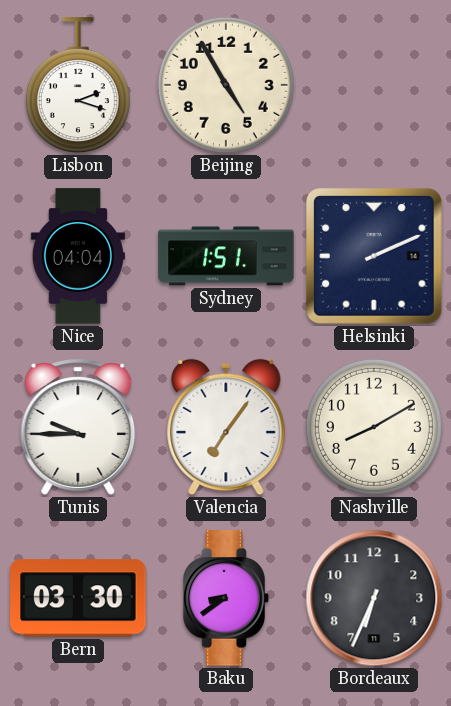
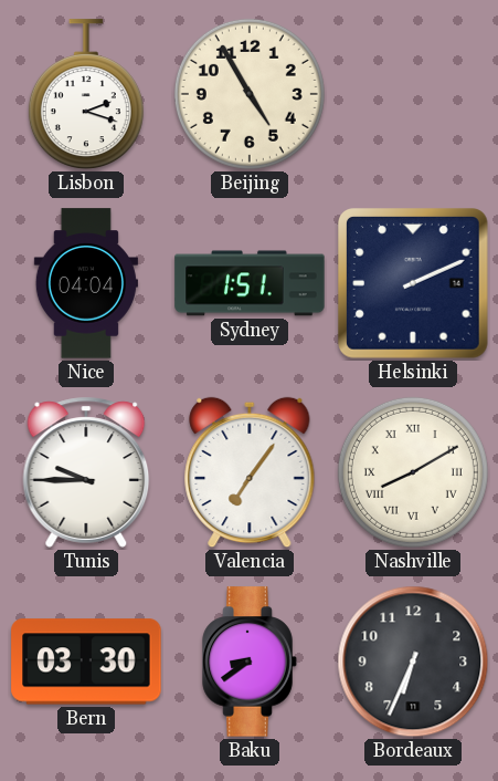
Nashville numerals: Arabic -> Roman
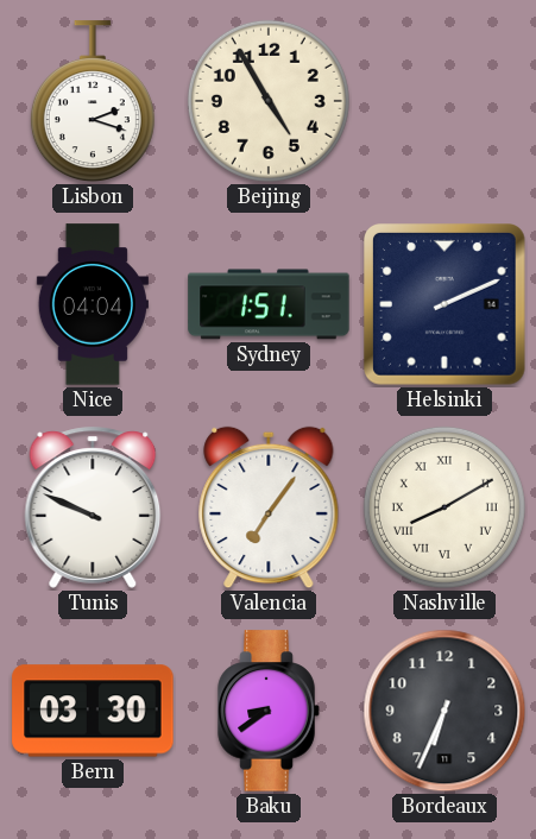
Tunis: 9:45 -> 9:49
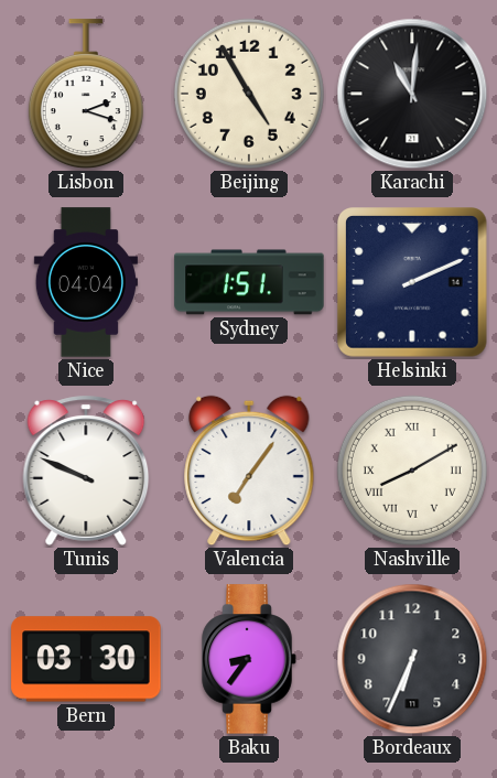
Karachi: none -> 11:01
Baku: 8:39 -> 8:36
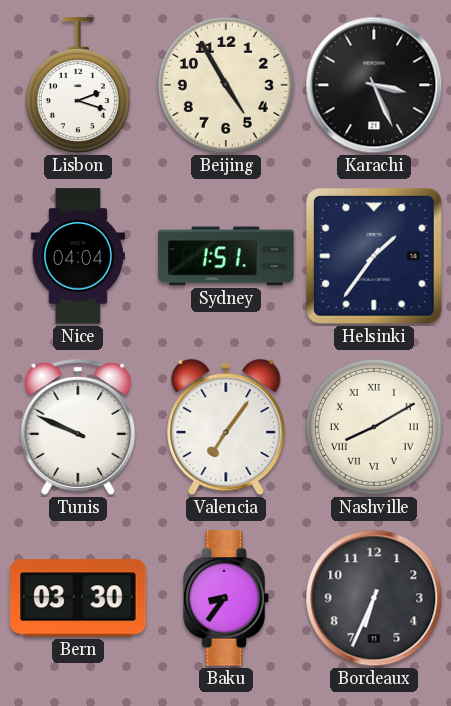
Karachi: 11:01 -> 3:26
Helsinki: 2:11 -> 1:36
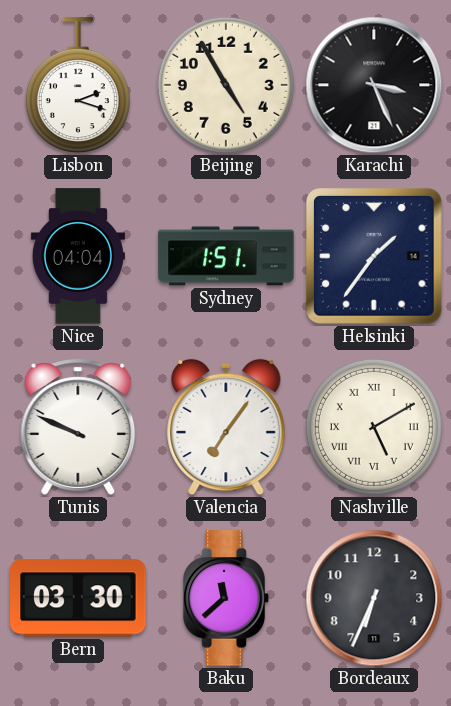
Nashville: 8:10 -> 5:10
Baku: 8:36 -> 11:38
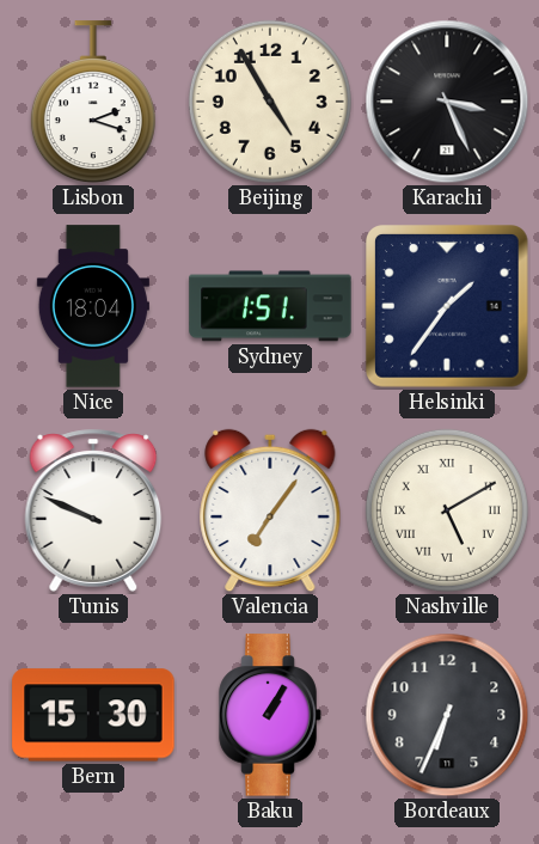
Nice: 04:04 -> 18:04
Bern: 03:30 -> 15:30
Baku: 11:38 -> 1:05
